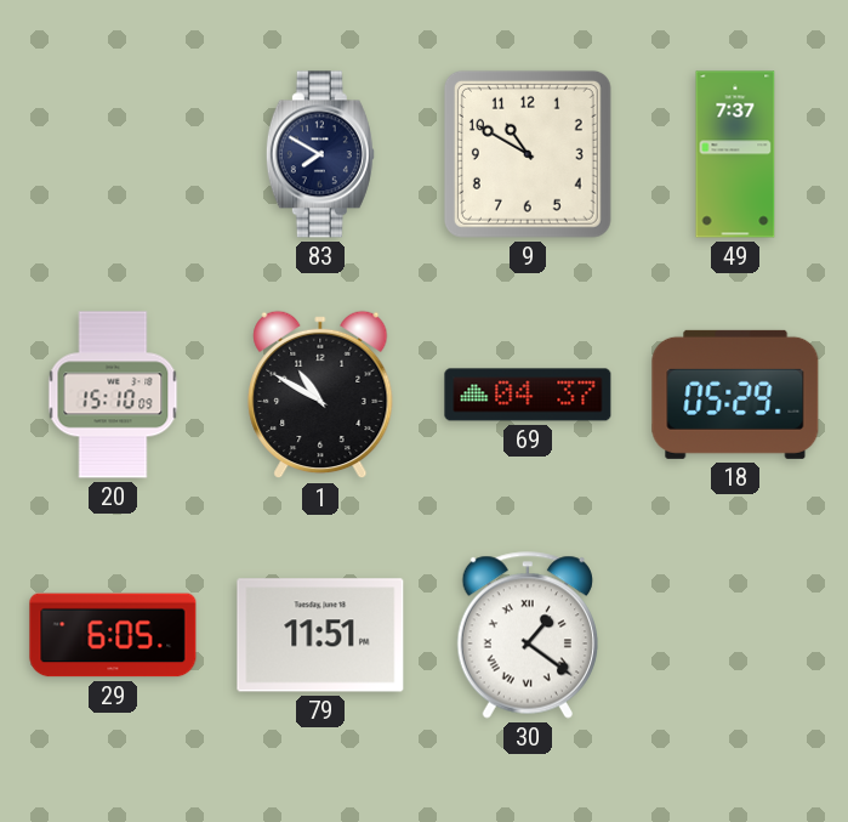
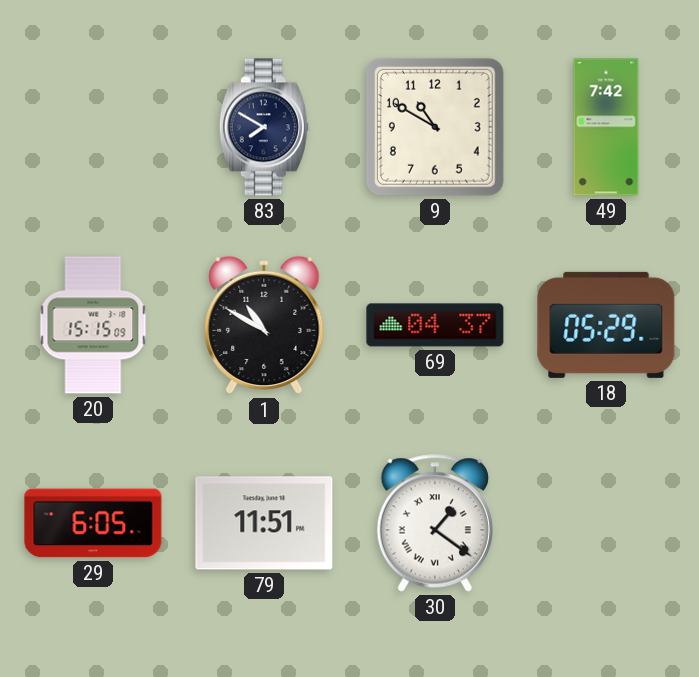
49: 7:37 -> 7:42
20: 15:10 -> 15:15
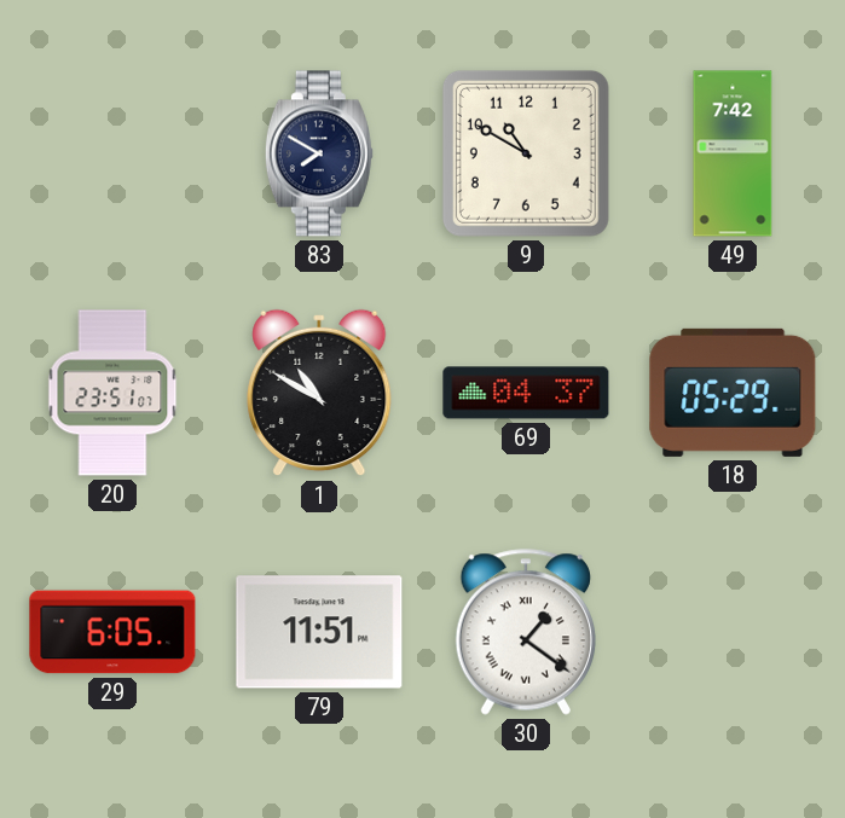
20: 15:15 -> 23:51
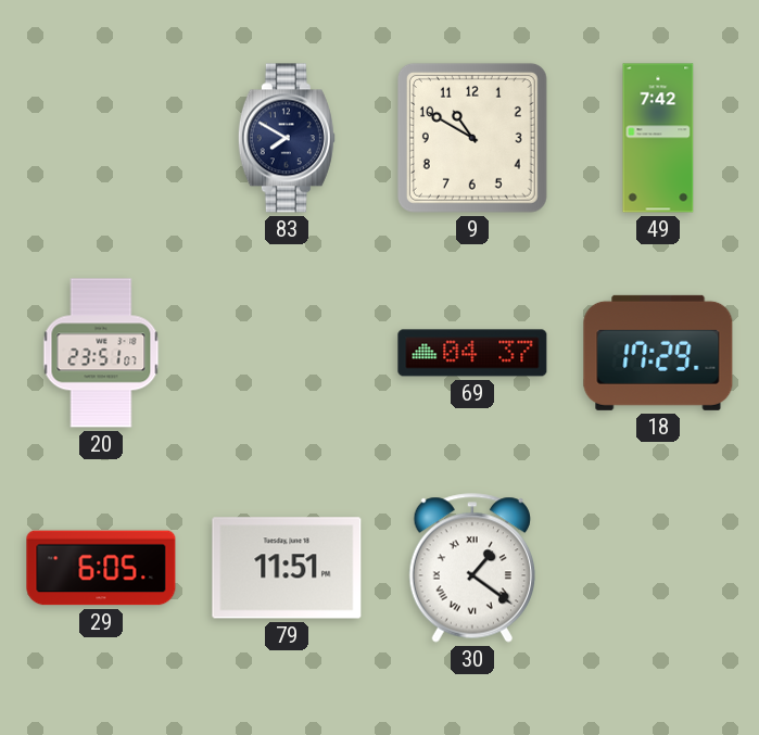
1: 10:50 -> none
18: 05:29 -> 17:29
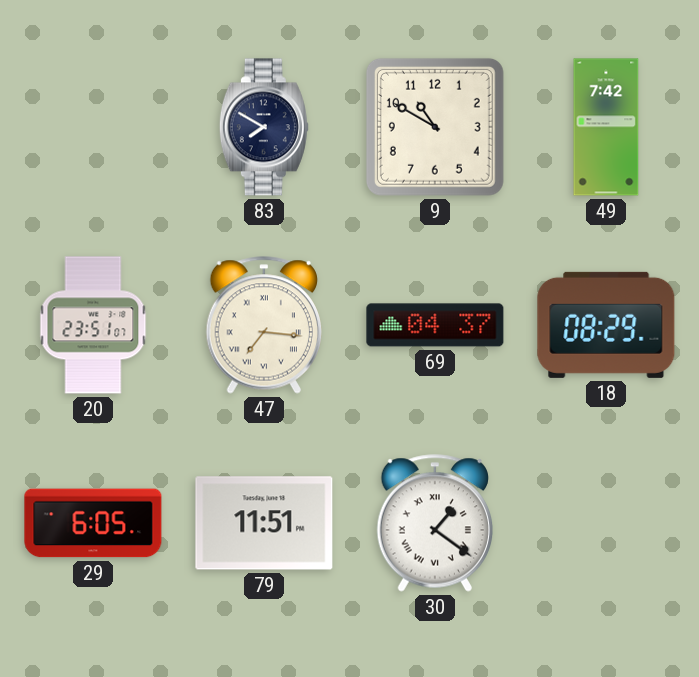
47: none -> 7:16
18: 17:29 -> 08:29
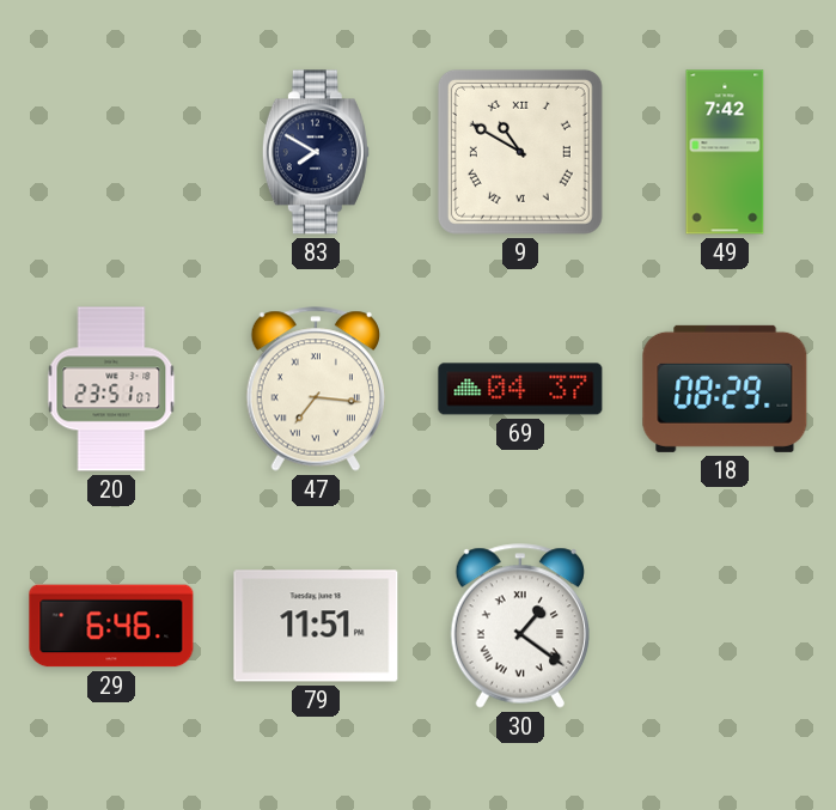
9 numerals: Arabic -> Roman
29: 6:05 -> 6:46
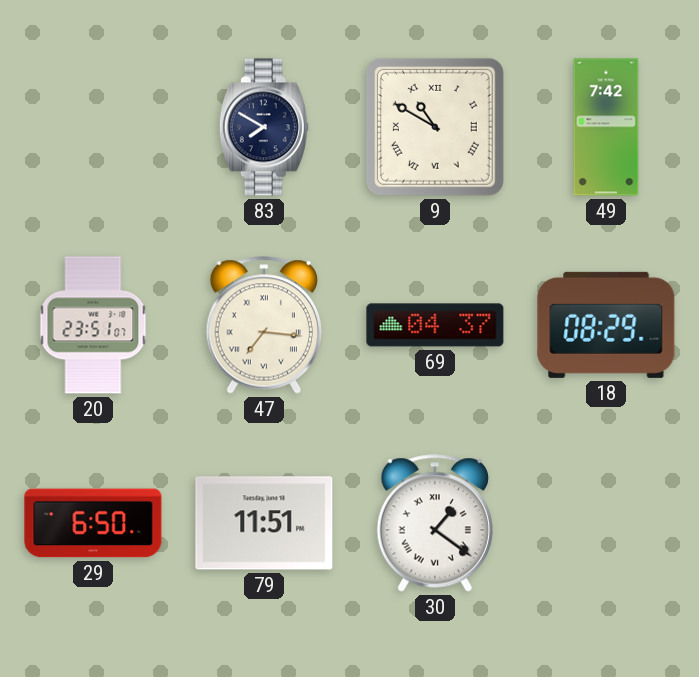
29: 6:46 -> 6:50
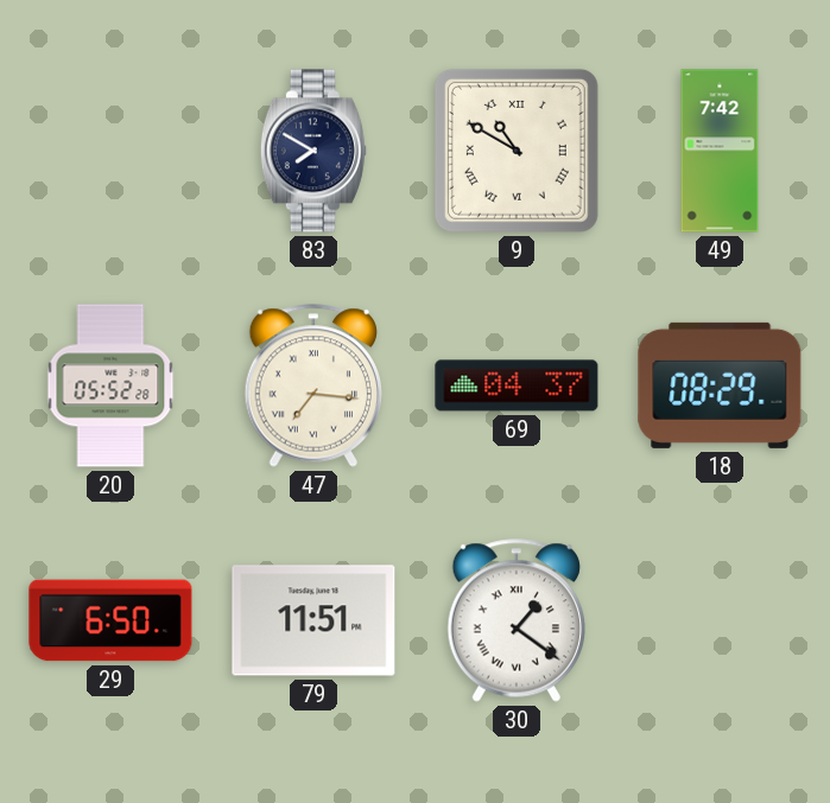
20: 23:51 -> 05:52
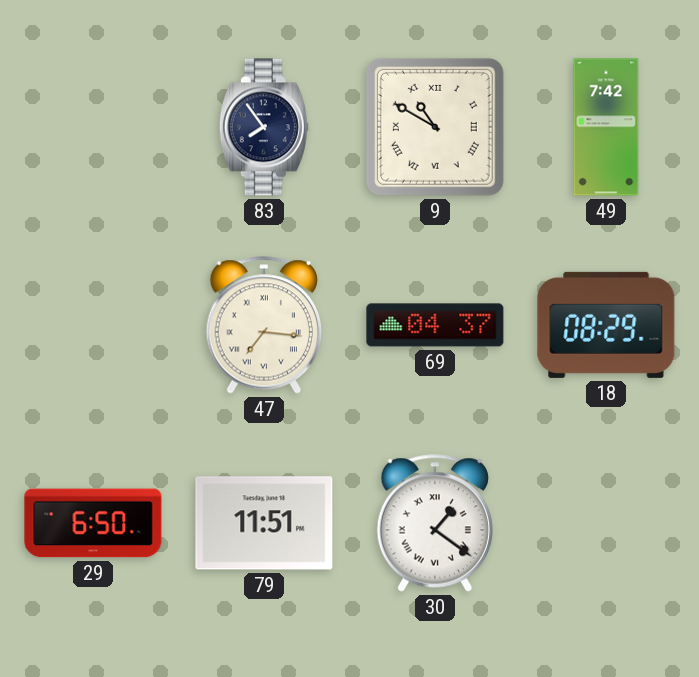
83: 7:50 -> 7:54
20: 05:52 -> none
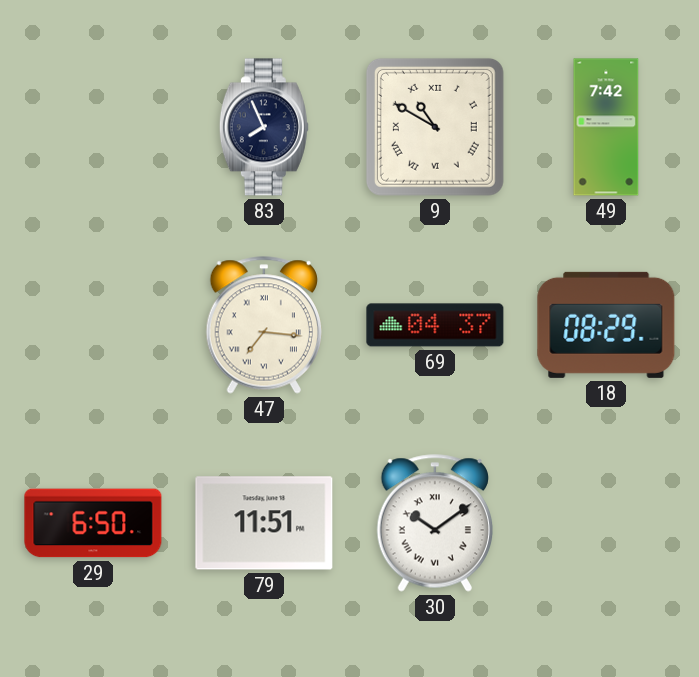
83: 7:54 -> 7:56
30: 1:21 -> 10:09
